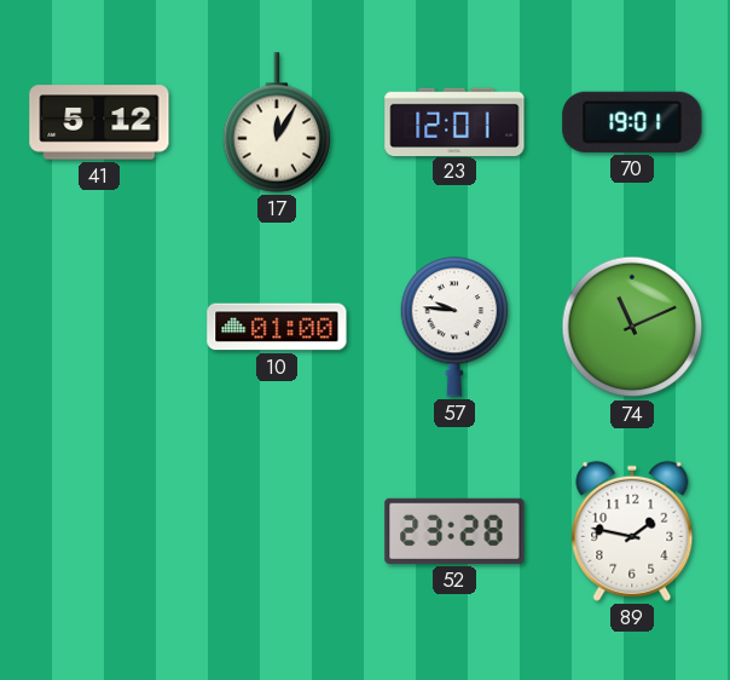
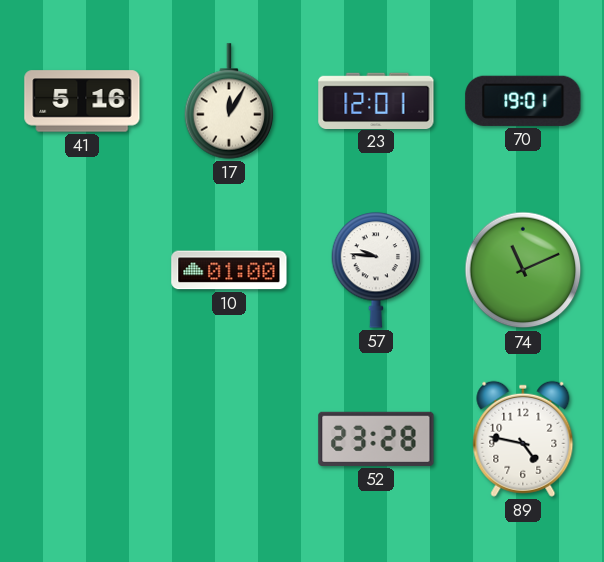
41: 5:12 -> 5:16
89: 1:47 -> 4:47
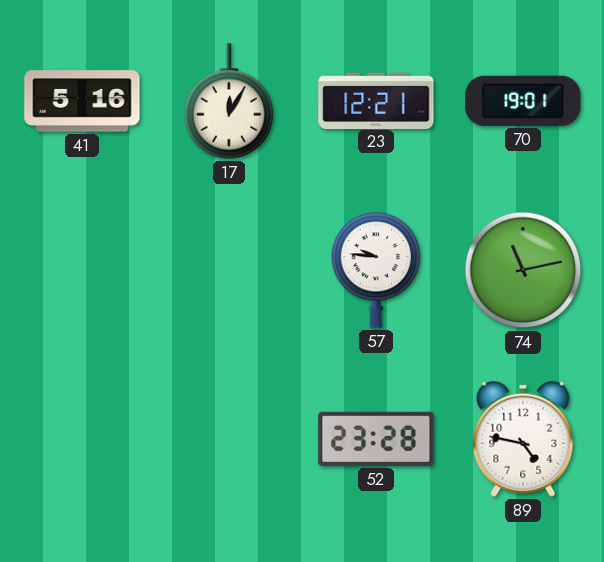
23: 12:01 -> 12:21
10: 01:00 -> none
74: 11:11 -> 11:13
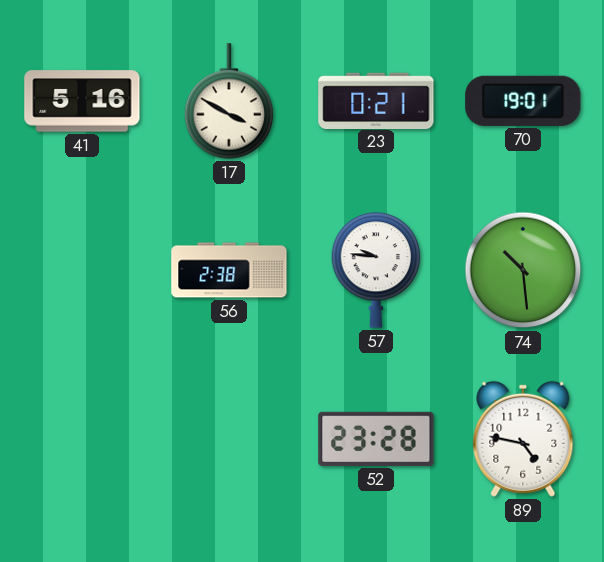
17: 12:05 -> 3:50
23: 12:21 -> 0:21
56: none -> 2:38
74: 11:13 -> 10:29
